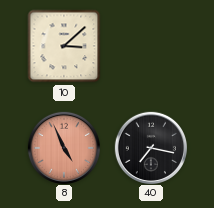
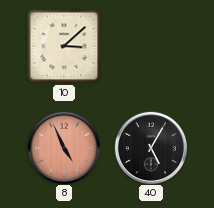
40: 7:17 -> 5:05
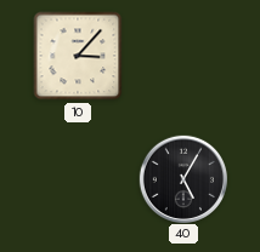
10: 3:08 -> 3:07
8: 4:56 -> none
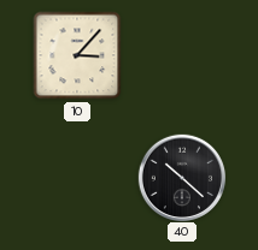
40: 5:05 -> 10:22
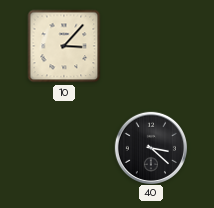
40: 10:22 -> 3:22
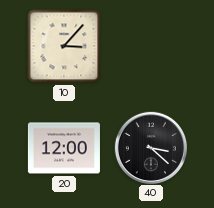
20: none -> 12:00
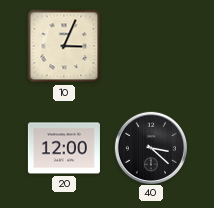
10: 3:07 -> 3:04
